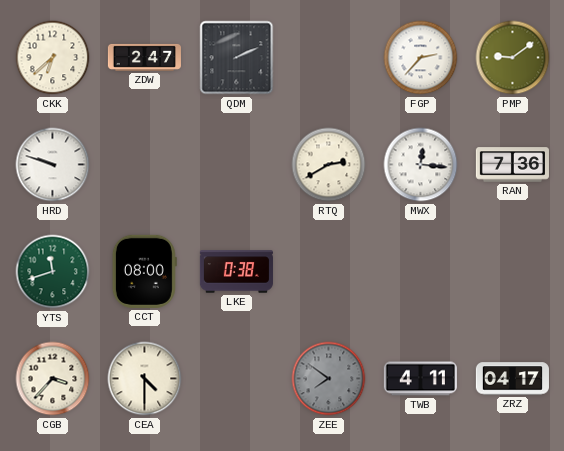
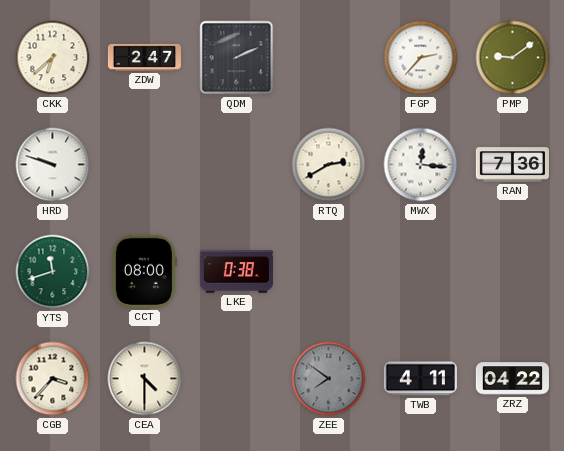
ZRZ: 04:17 -> 04:22
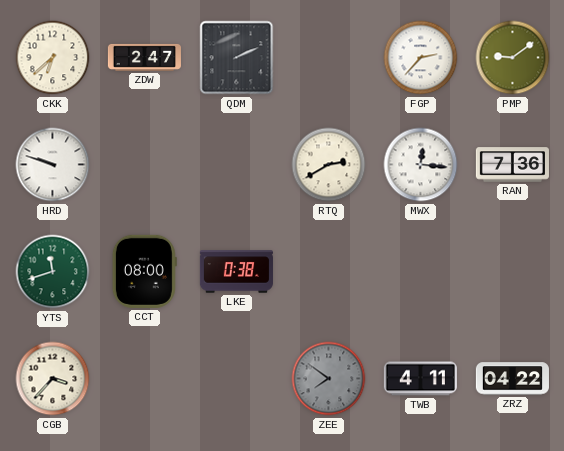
CEA: 4:30 -> none
